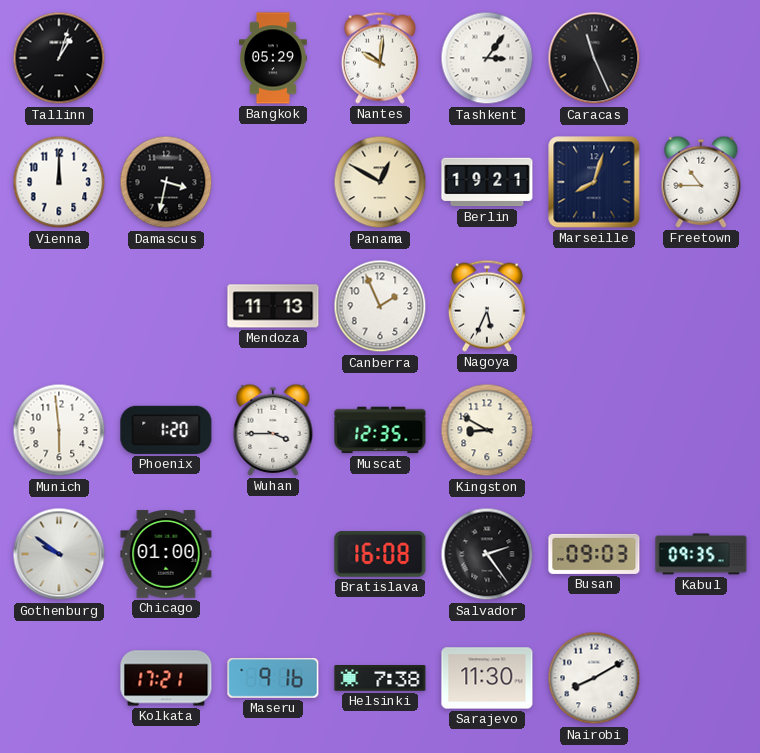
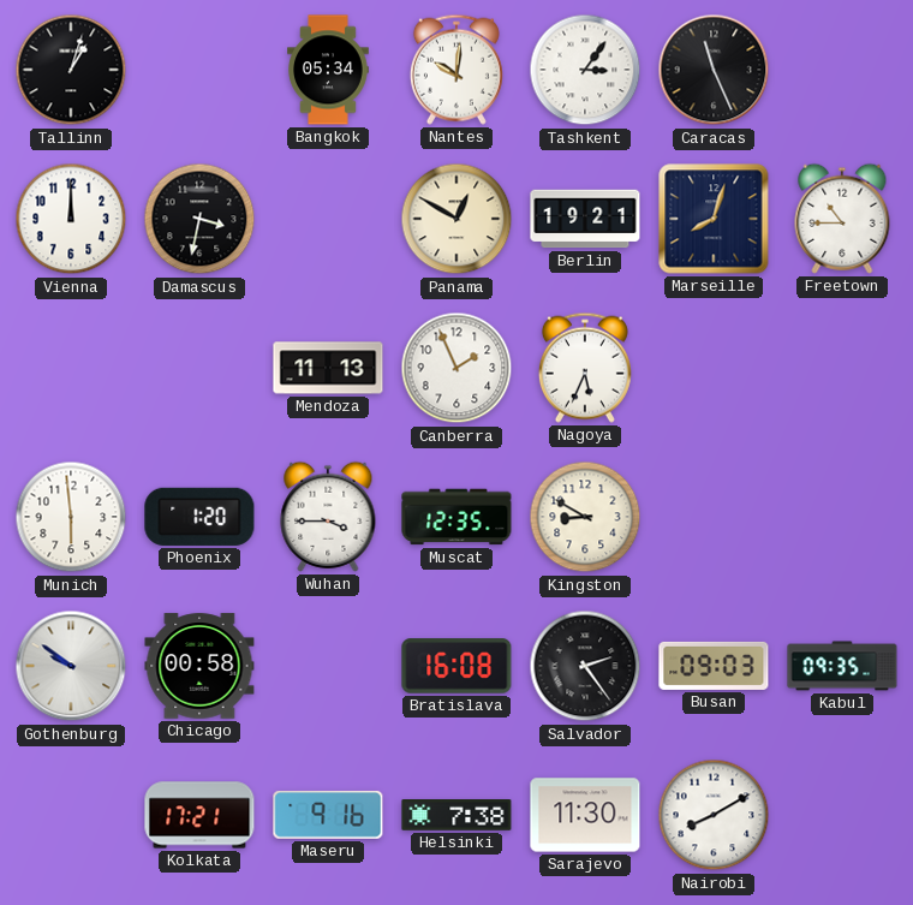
Bangkok: 05:29 -> 05:34
Chicago: 01:00 -> 00:58
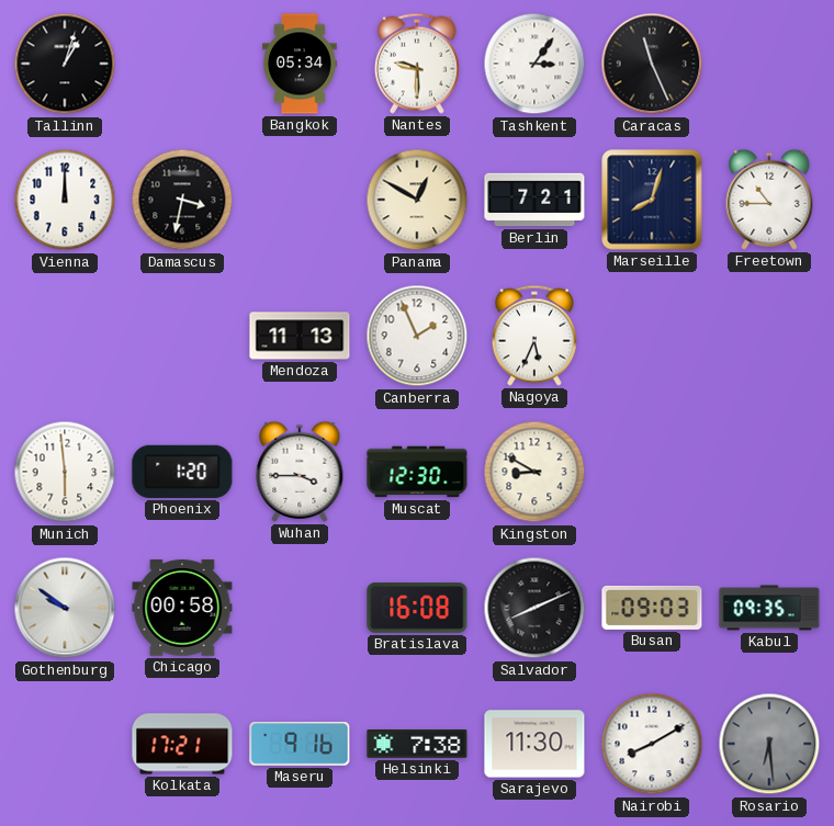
Nantes: 10:01 -> 9:30
Berlin: 19:21 -> 7:21
Muscat: 12:35 -> 12:30
Salvador: 2:24 -> 8:11
Rosario: none -> 6:29
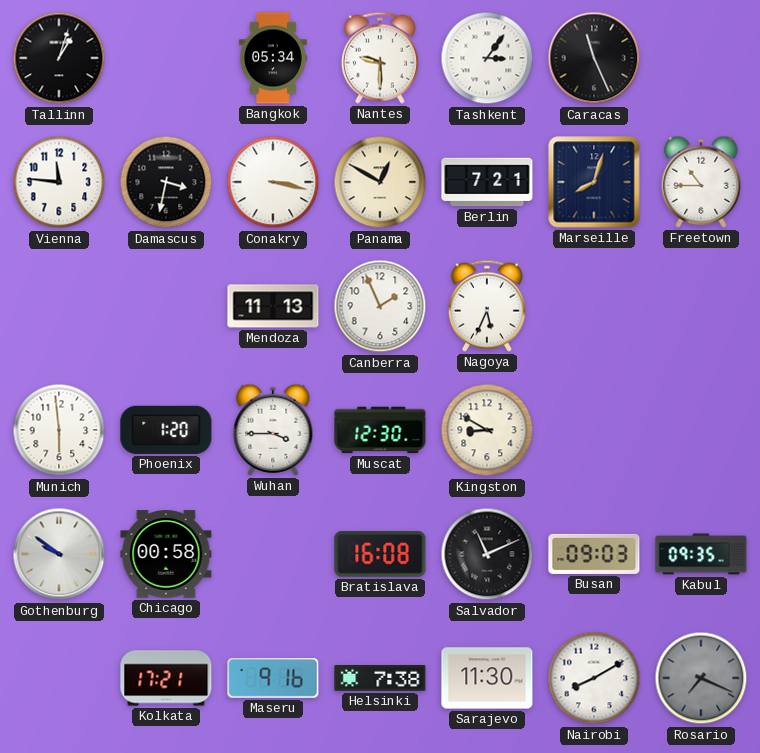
Vienna: 12:00 -> 11:46
Conakry: none -> 3:17
Salvador: 8:11 -> 11:11
Rosario: 6:29 -> 7:19
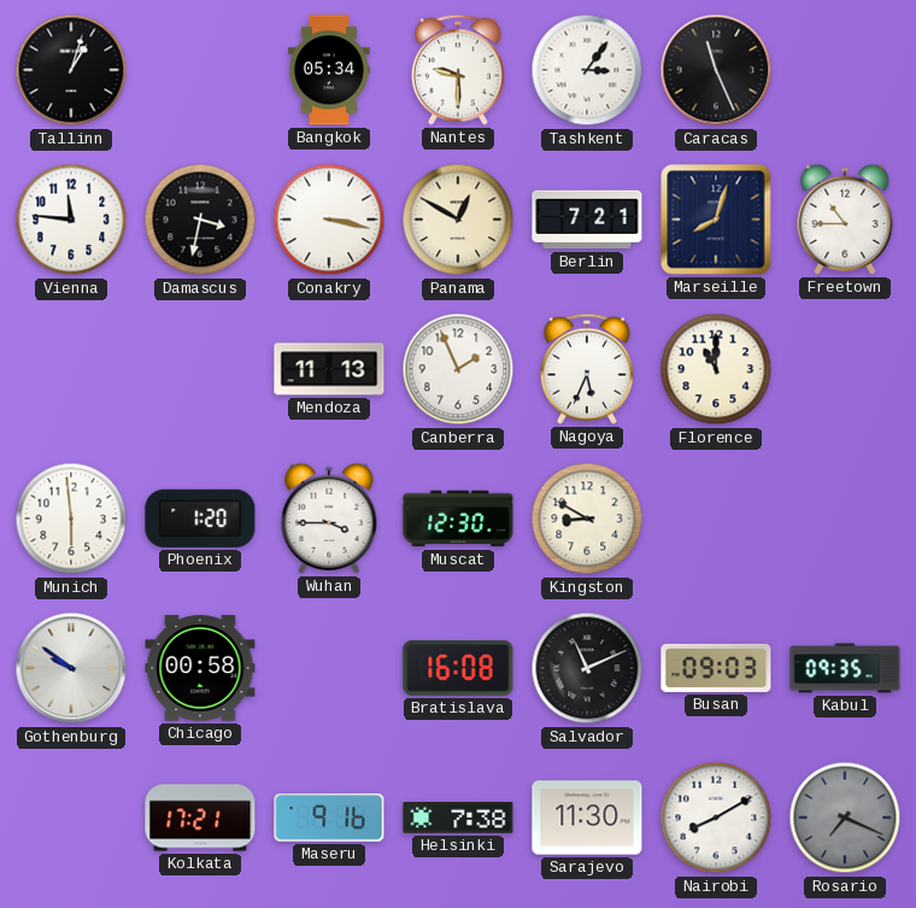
Florence: none -> 11:00
